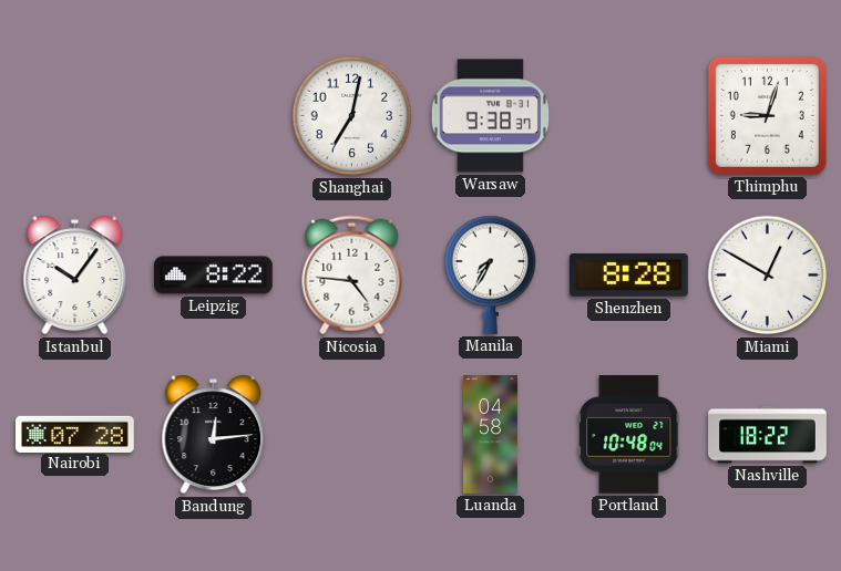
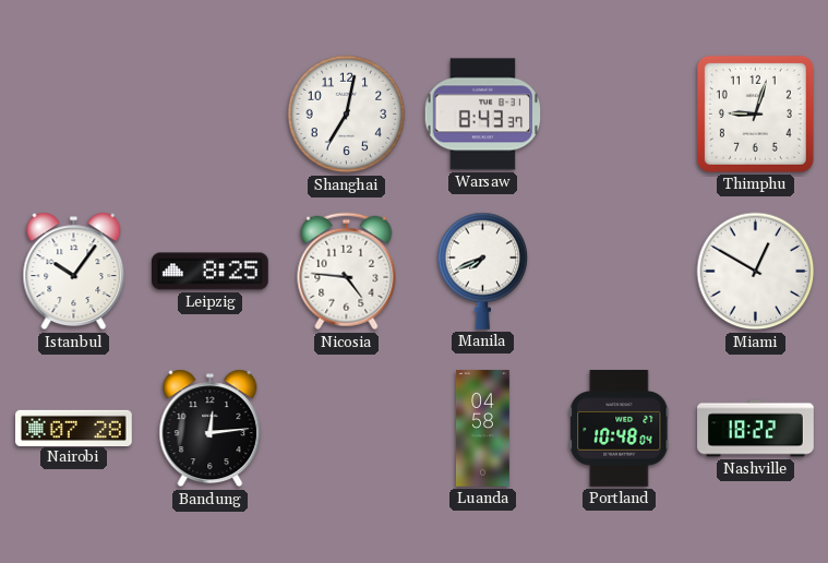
Warsaw: 9:38 -> 8:43
Leipzig: 8:22 -> 8:25
Manila: 7:35 -> 7:41
Shenzhen: 8:28 -> none
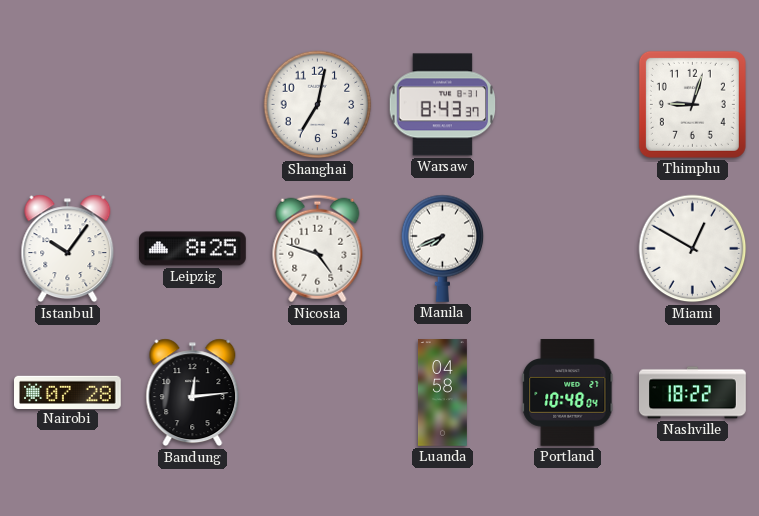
Nicosia: 4:46 -> 4:48
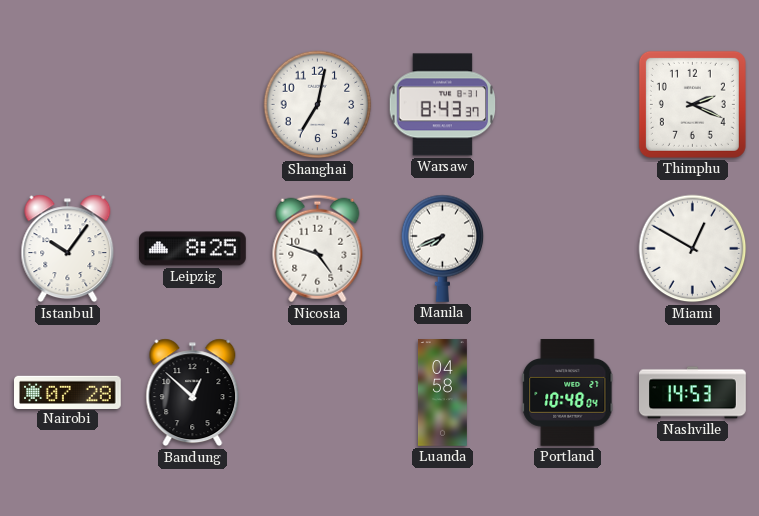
Thimphu: 9:03 -> 2:19
Bandung: 12:14 -> 12:52
Nashville: 18:22 -> 14:53
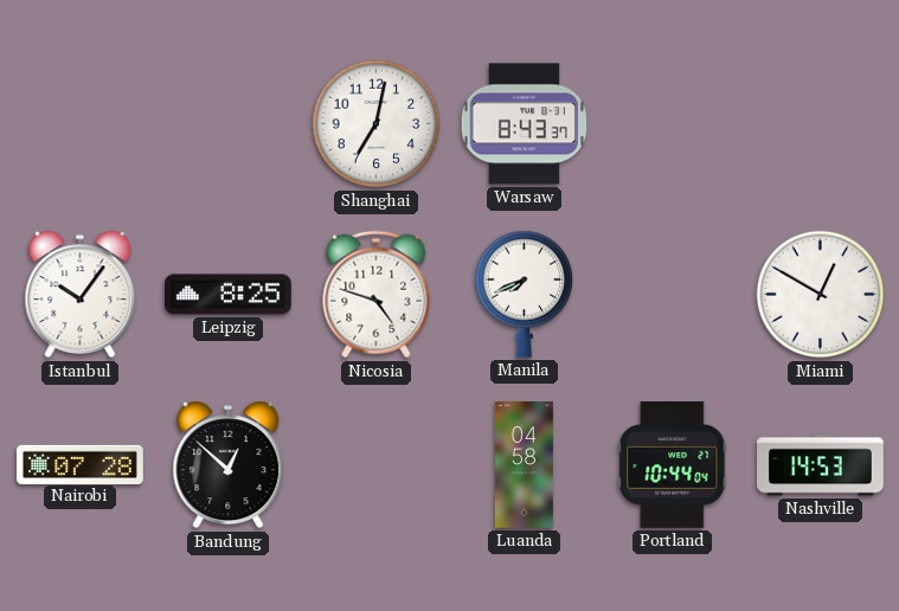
Thimphu: 2:19 -> none
Portland: 10:48 -> 10:44
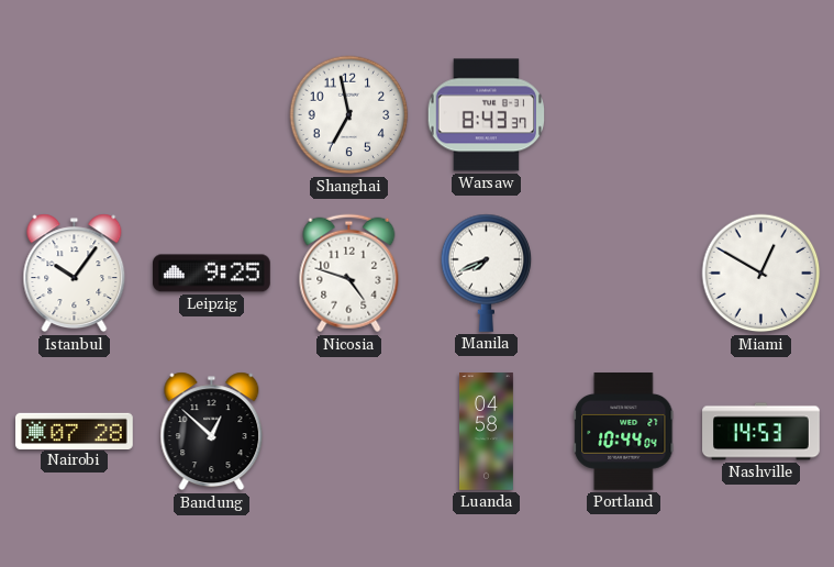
Shanghai: 7:02 -> 6:58
Leipzig: 8:25 -> 9:25
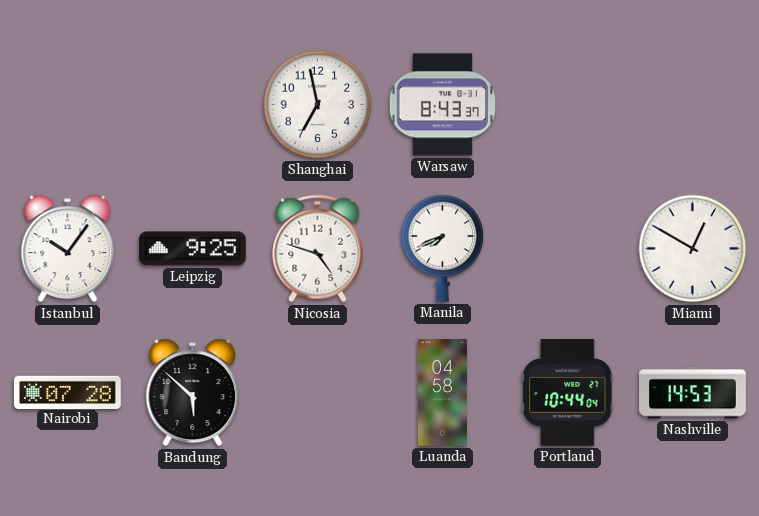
Bandung: 12:52 -> 5:52
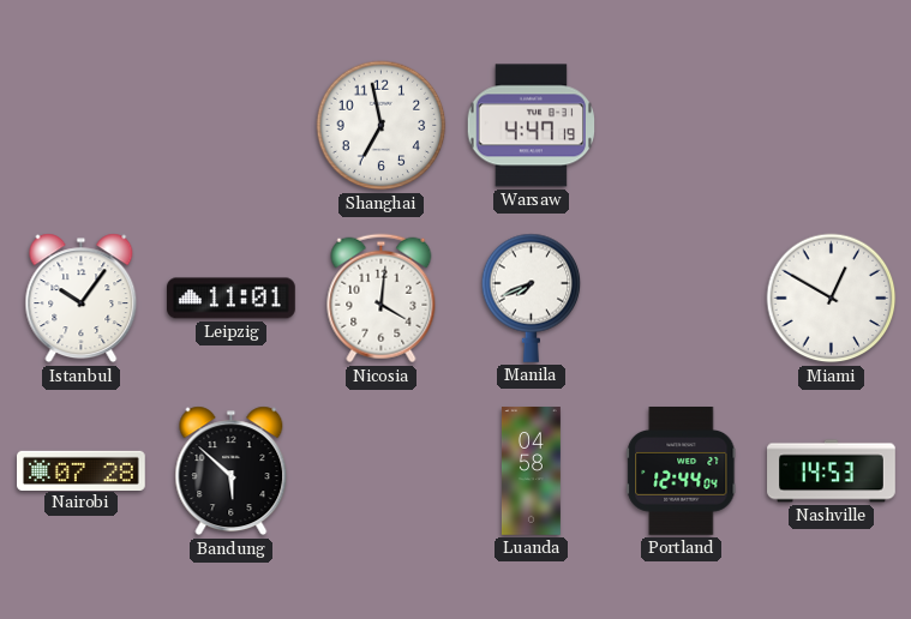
Warsaw: 8:43 -> 4:47
Leipzig: 9:25 -> 11:01
Nicosia: 4:48 -> 4:01
Portland: 10:44 -> 12:44
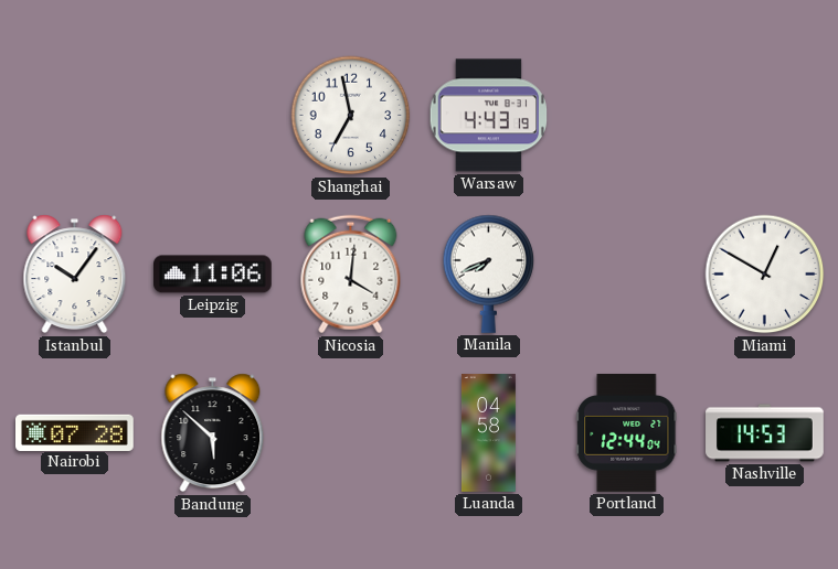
Warsaw: 4:47 -> 4:43
Leipzig: 11:01 -> 11:06
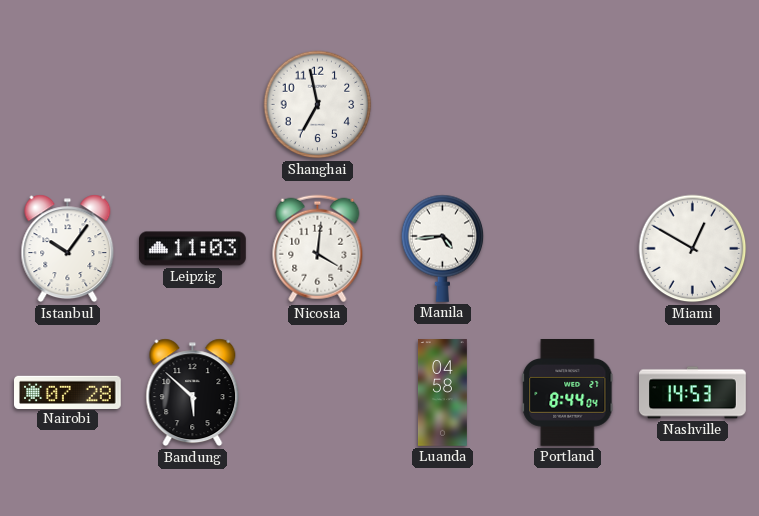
Warsaw: 4:43 -> none
Leipzig: 11:06 -> 11:03
Manila: 7:41 -> 4:44
Portland: 12:44 -> 8:44
